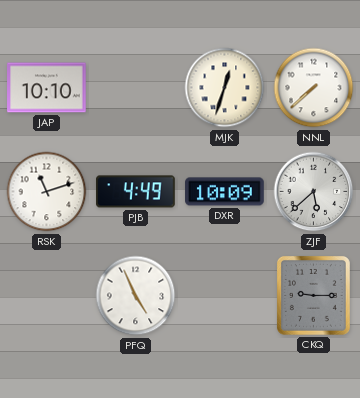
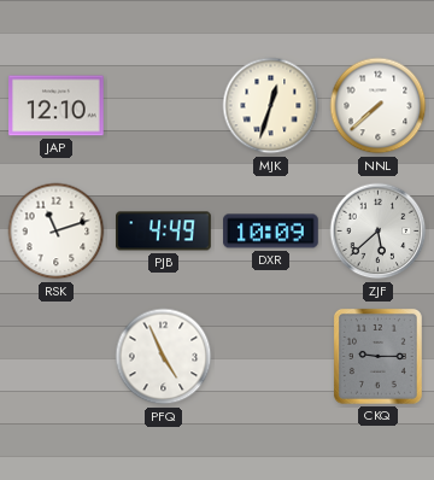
JAP: 10:10 -> 12:10
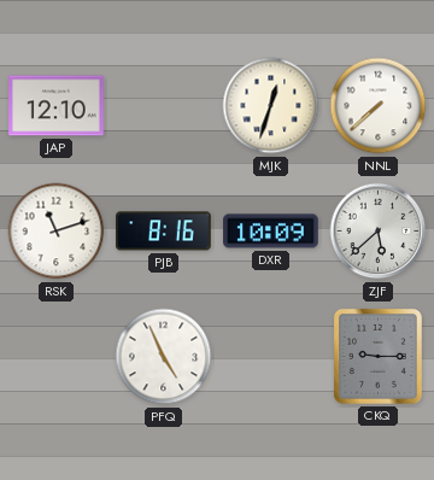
PJB: 4:49 -> 8:16
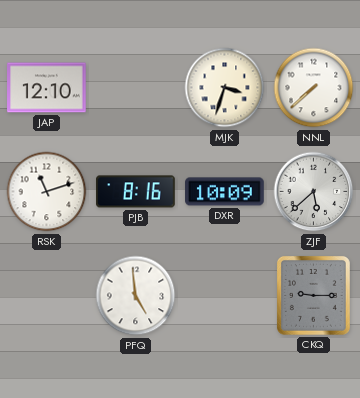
MJK: 12:33 -> 3:33
PFQ: 4:56 -> 4:59
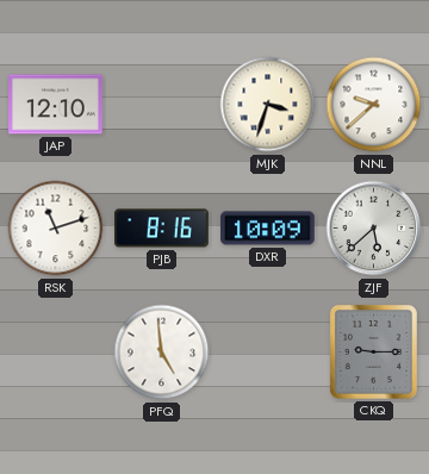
NNL: 7:38 -> 9:38
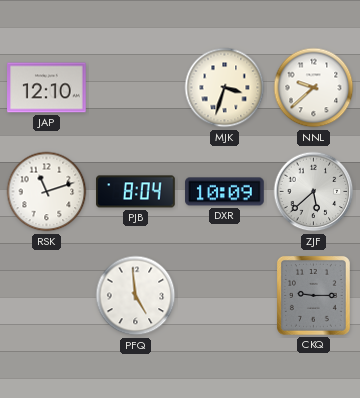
PJB: 8:16 -> 8:04
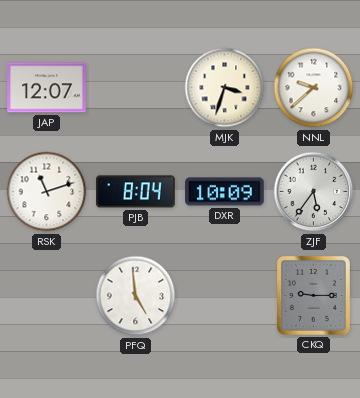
JAP: 12:10 -> 12:07
ZJF: 5:38 -> 5:36
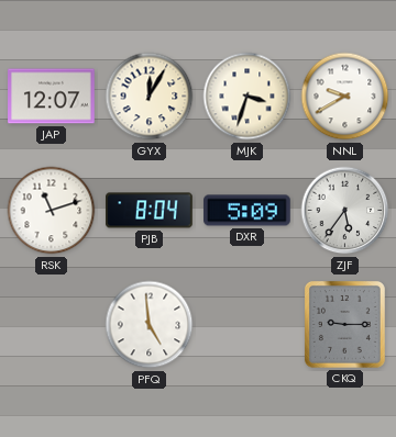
GYX: none -> 12:05
NNL: 9:38 -> 9:40
DXR: 10:09 -> 5:09
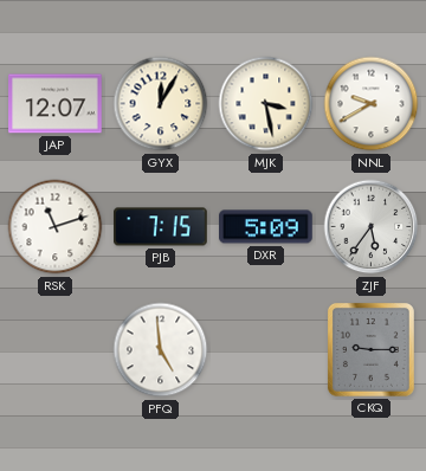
MJK: 3:33 -> 3:28
PJB: 8:04 -> 7:15
